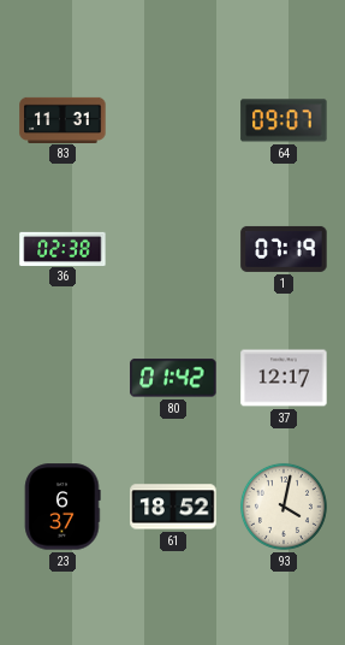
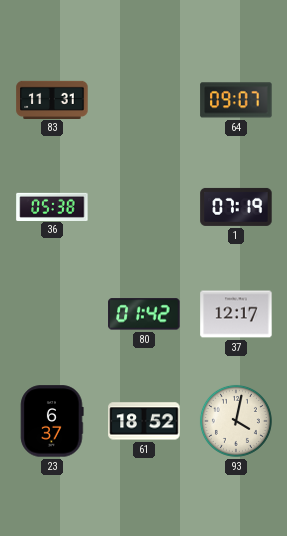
36: 02:38 -> 05:38
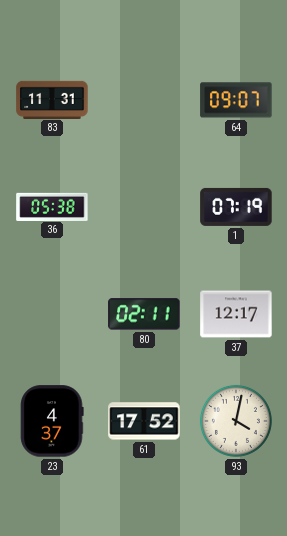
80: 01:42 -> 02:11
23: 6:37 -> 4:37
61: 18:52 -> 17:52
